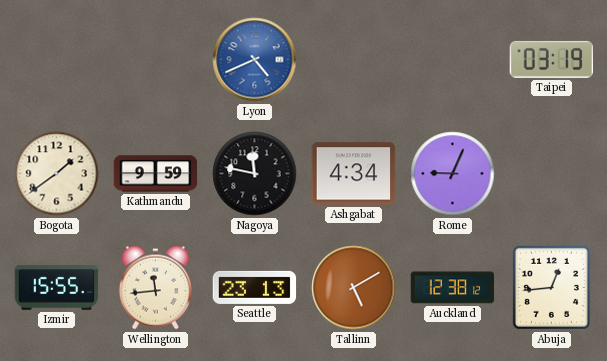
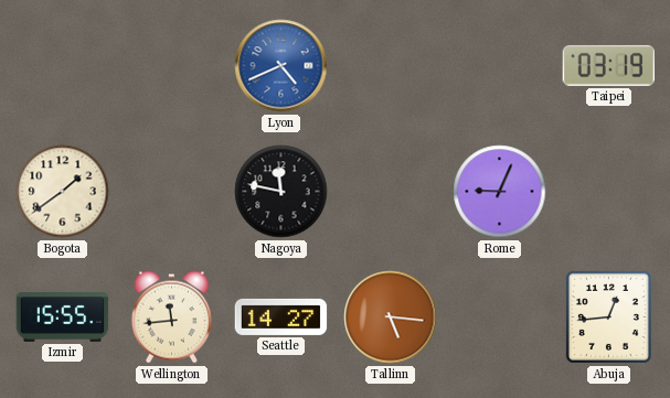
Kathmandu: 9:59 -> none
Ashgabat: 4:34 -> none
Seattle: 23:13 -> 14:27
Tallinn: 5:10 -> 5:16
Auckland: 12:38 -> none
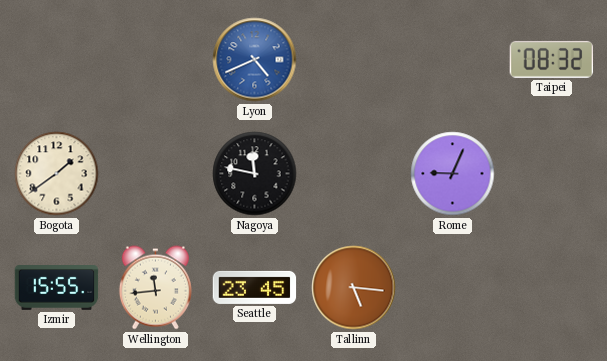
Taipei: 03:19 -> 08:32
Seattle: 14:27 -> 23:45
Abuja: 12:44 -> none
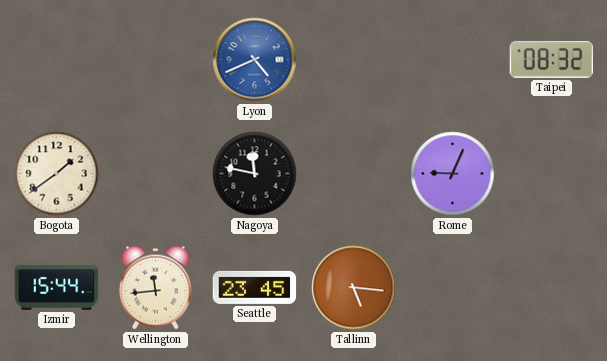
Izmir: 15:55 -> 15:44
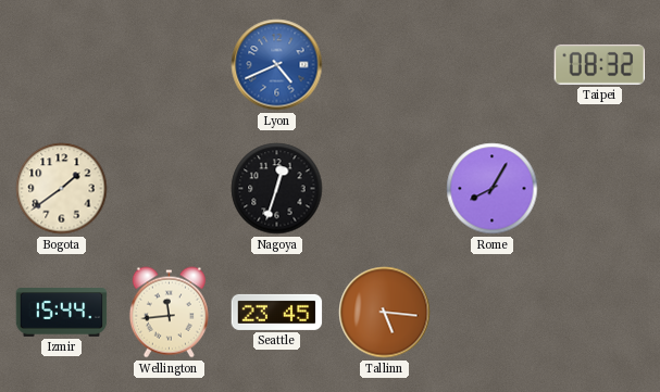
Nagoya: 11:47 -> 12:33
Rome: 9:04 -> 8:05
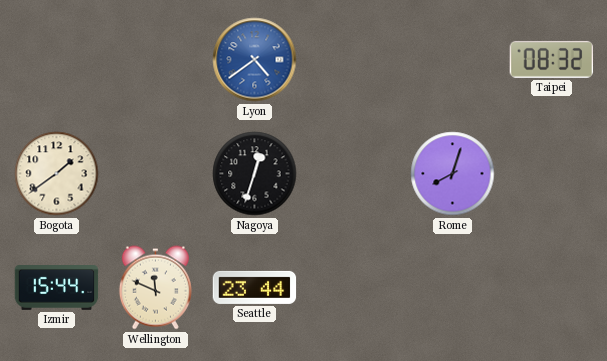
Lyon: 4:41 -> 4:39
Rome: 8:05 -> 8:03
Wellington: 11:44 -> 11:49
Seattle: 23:45 -> 23:44
Tallinn: 5:16 -> none
